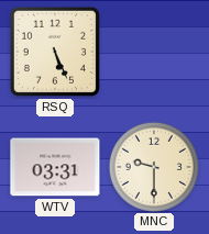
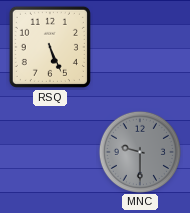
WTV: 03:31 -> none
MNC dial: cream -> grey
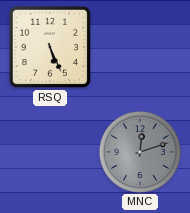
MNC: 9:30 -> 12:12
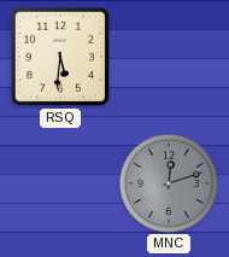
RSQ: 5:26 -> 5:31
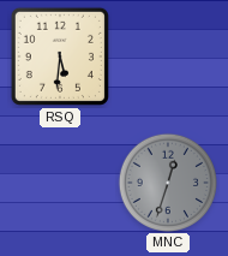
MNC: 12:12 -> 12:33
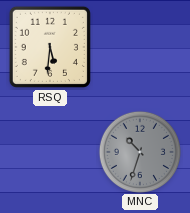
MNC: 12:33 -> 10:33
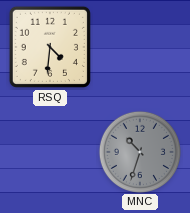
RSQ: 5:31 -> 4:31
